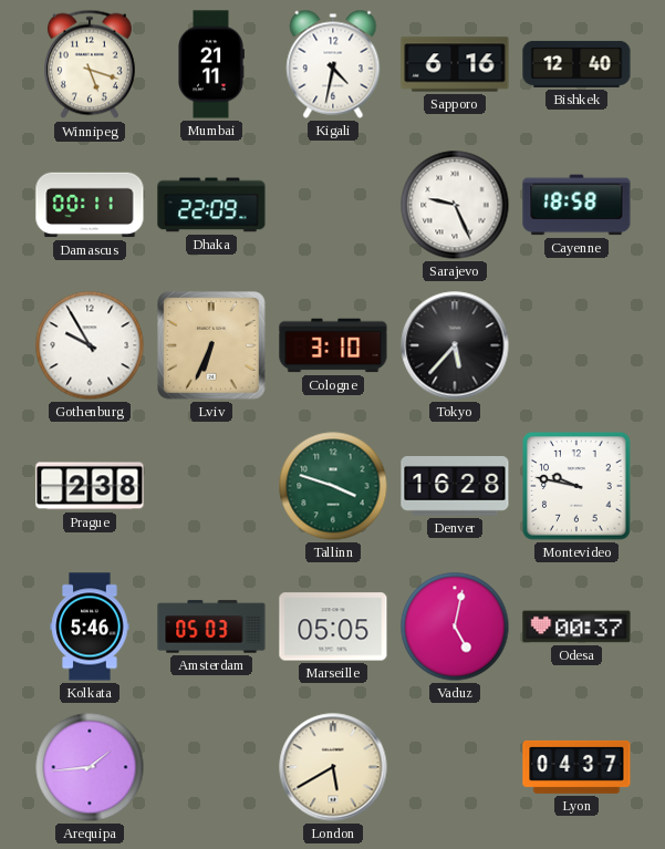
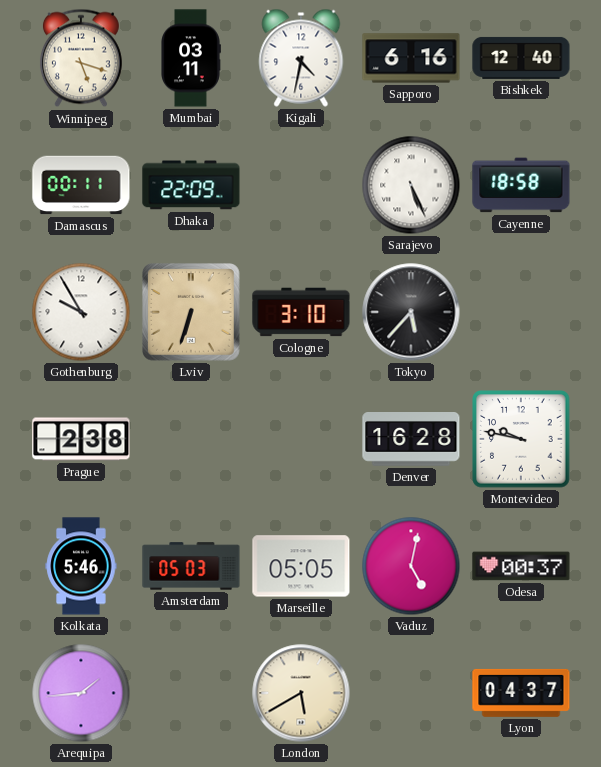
Mumbai: 21:11 -> 03:11
Sarajevo: 9:26 -> 5:26
Lviv: 6:34 -> 6:33
Tallinn: 3:48 -> none
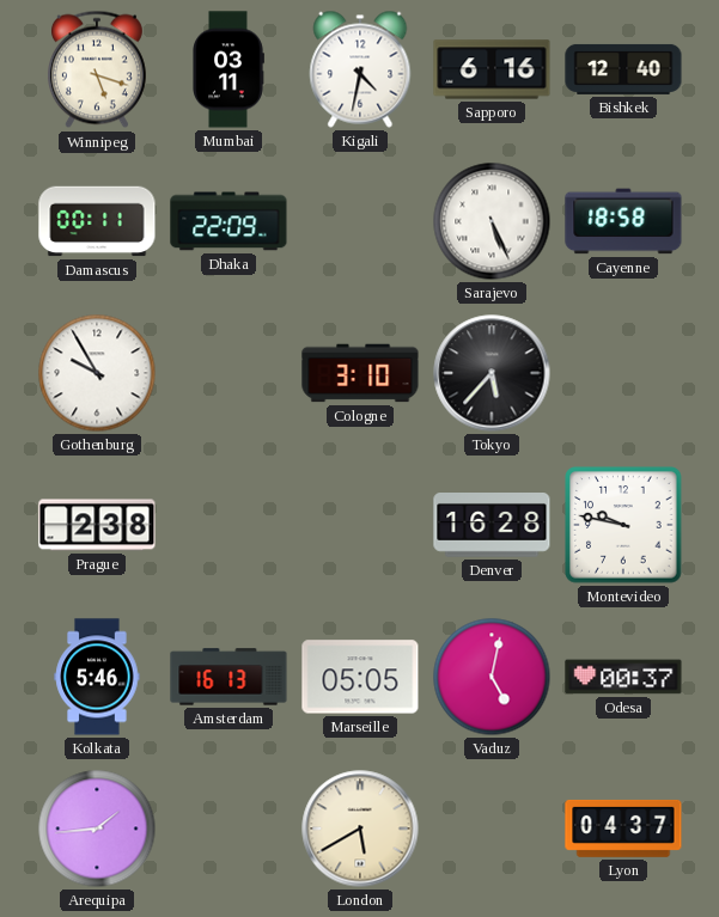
Lviv: 6:33 -> none
Amsterdam: 05:03 -> 16:13
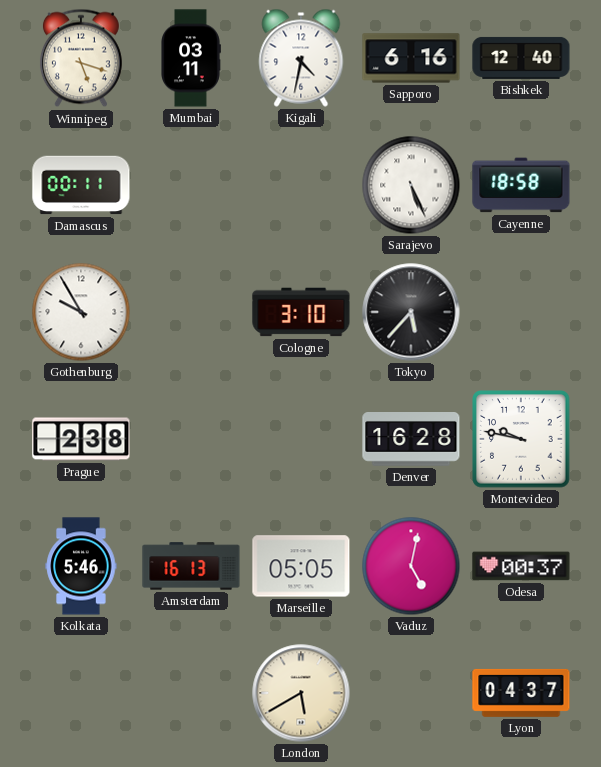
Dhaka: 22:09 -> none
Arequipa: 1:44 -> none
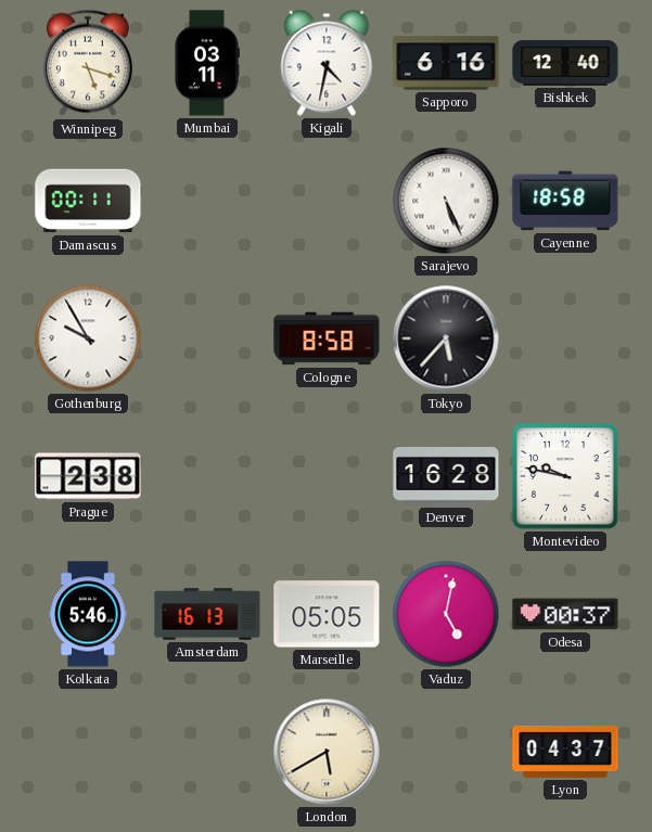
Cologne: 3:10 -> 8:58
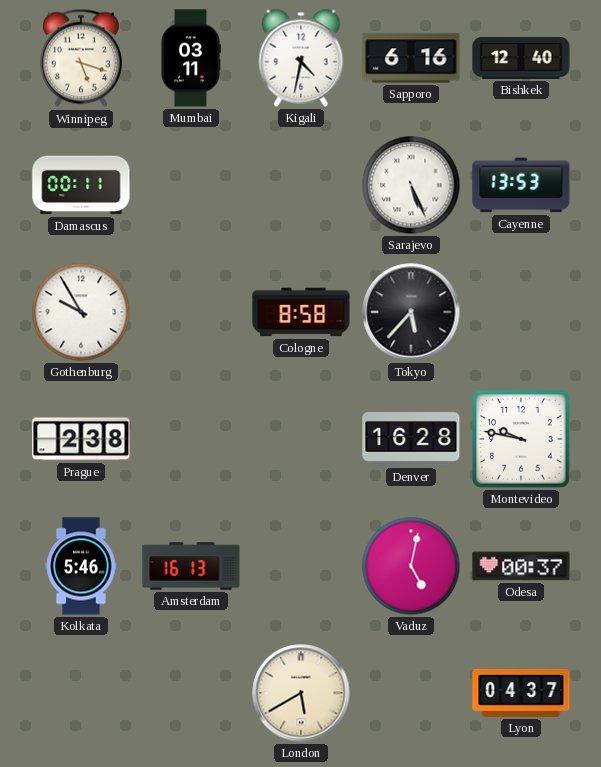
Cayenne: 18:58 -> 13:53
Marseille: 05:05 -> none
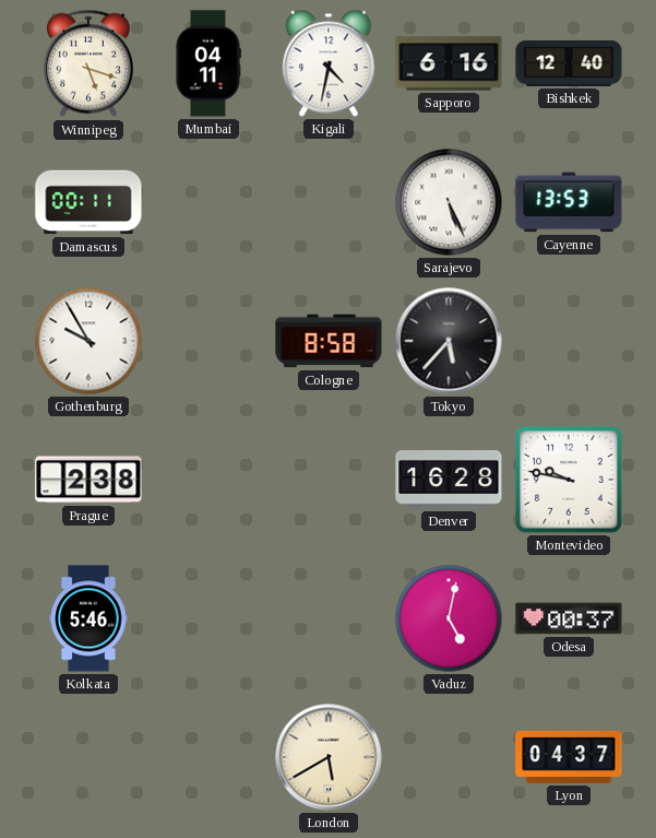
Mumbai: 03:11 -> 04:11
Amsterdam: 16:13 -> none
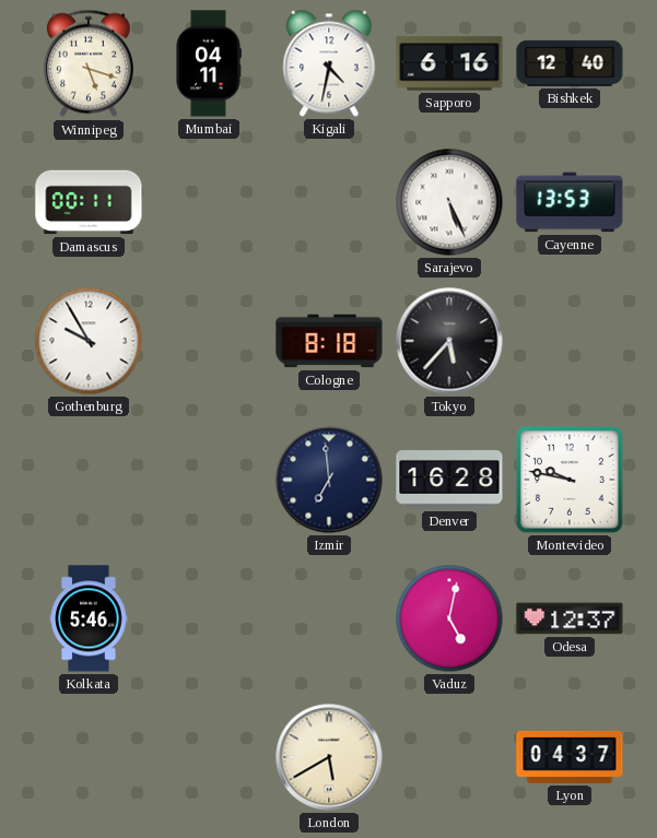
Cologne: 8:58 -> 8:18
Prague: 2:38 -> none
Izmir: none -> 6:59
Odesa: 00:37 -> 12:37
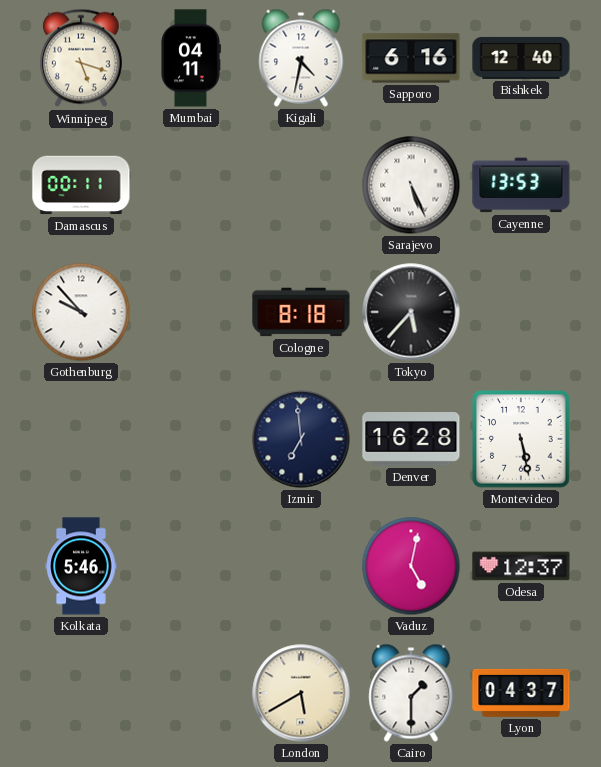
Gothenburg: 9:55 -> 9:53
Montevideo: 9:47 -> 5:28
Cairo: none -> 1:30
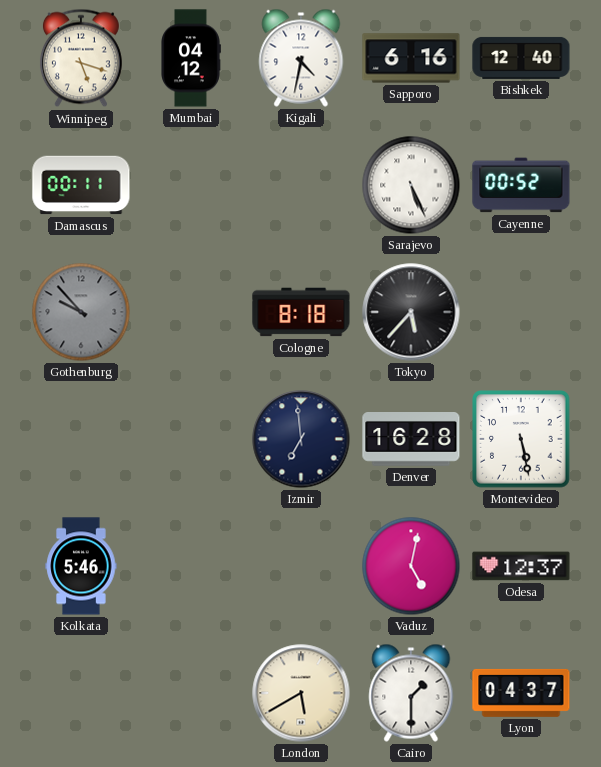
Mumbai: 04:11 -> 04:12
Cayenne: 13:53 -> 00:52
Gothenburg dial: white -> grey
